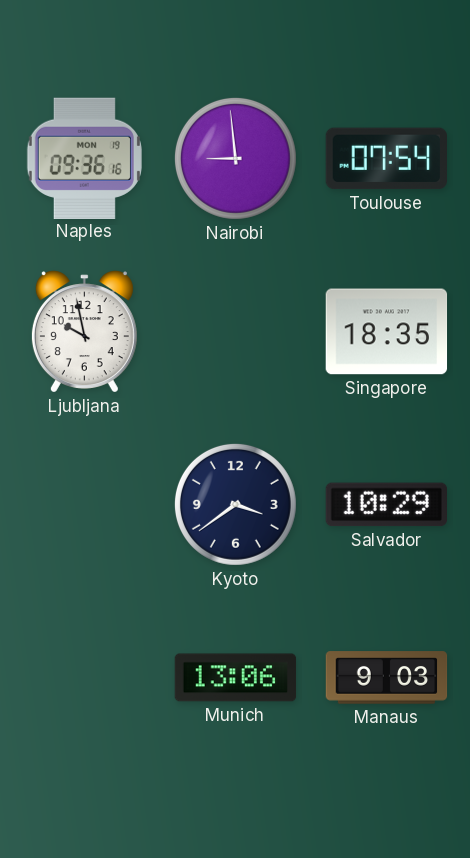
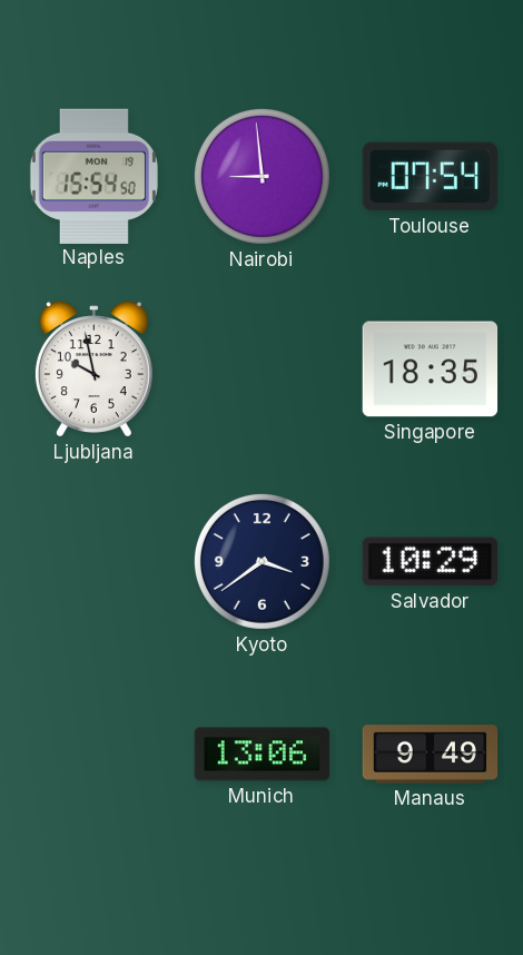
Naples: 09:36 -> 15:54
Manaus: 9:03 -> 9:49
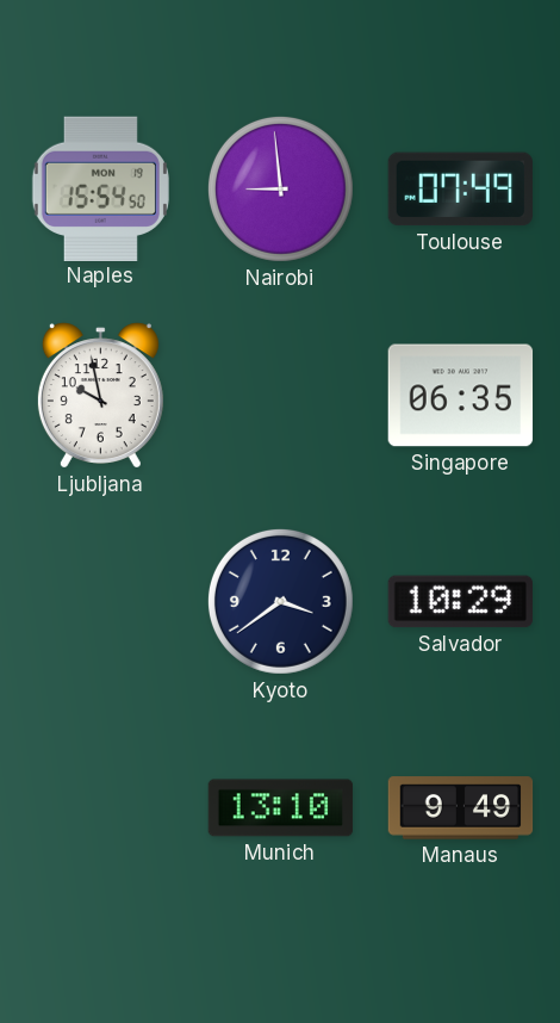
Toulouse: 07:54 -> 07:49
Singapore: 18:35 -> 06:35
Munich: 13:06 -> 13:10
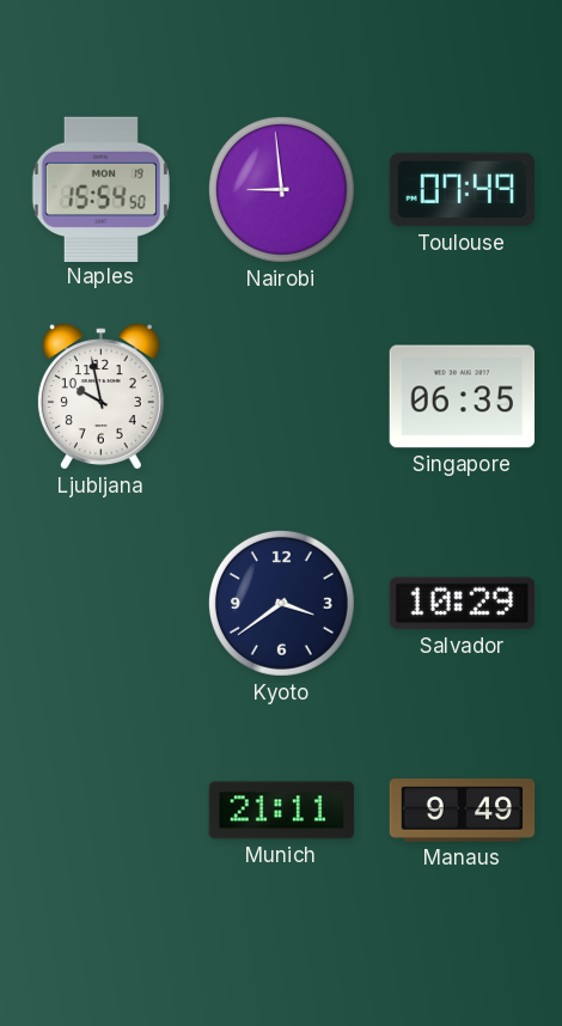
Munich: 13:10 -> 21:11
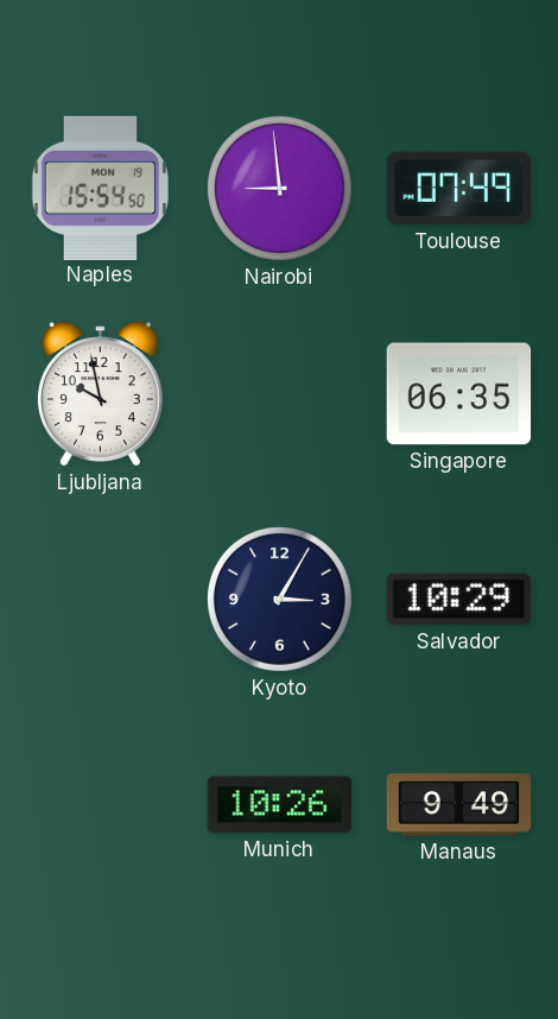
Kyoto: 3:39 -> 3:05
Munich: 21:11 -> 10:26
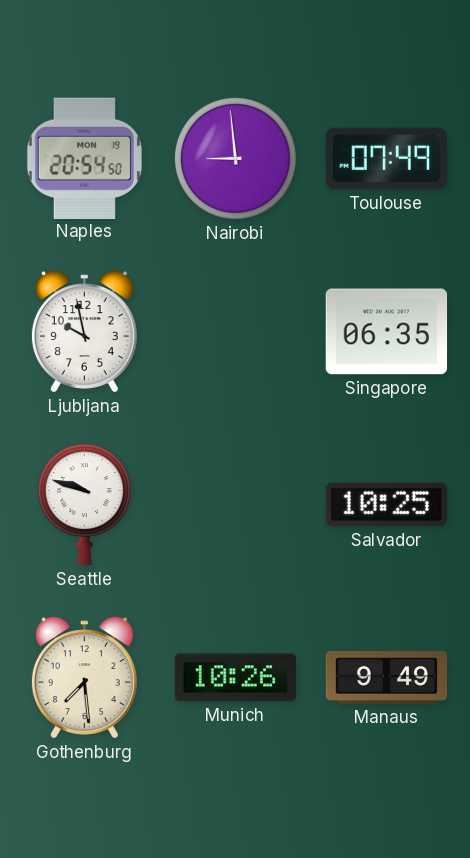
Naples: 15:54 -> 20:54
Seattle: none -> 9:48
Kyoto: 3:05 -> none
Salvador: 10:29 -> 10:25
Gothenburg: none -> 7:29
